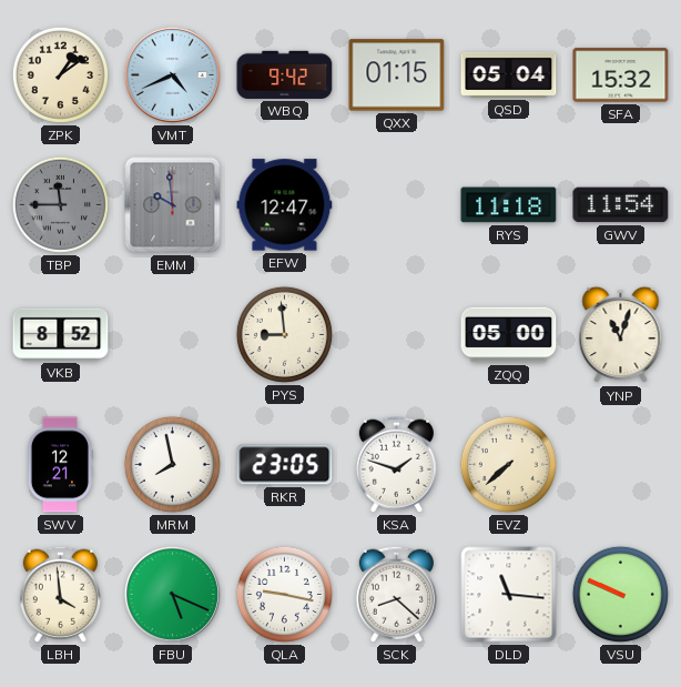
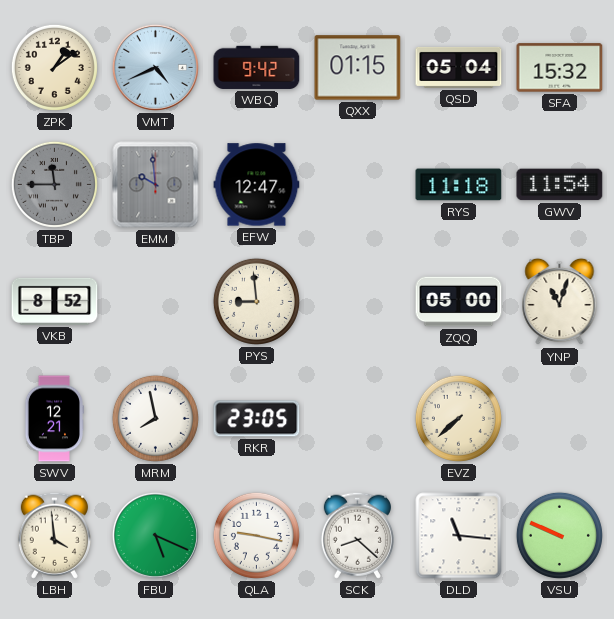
KSA: 1:48 -> none
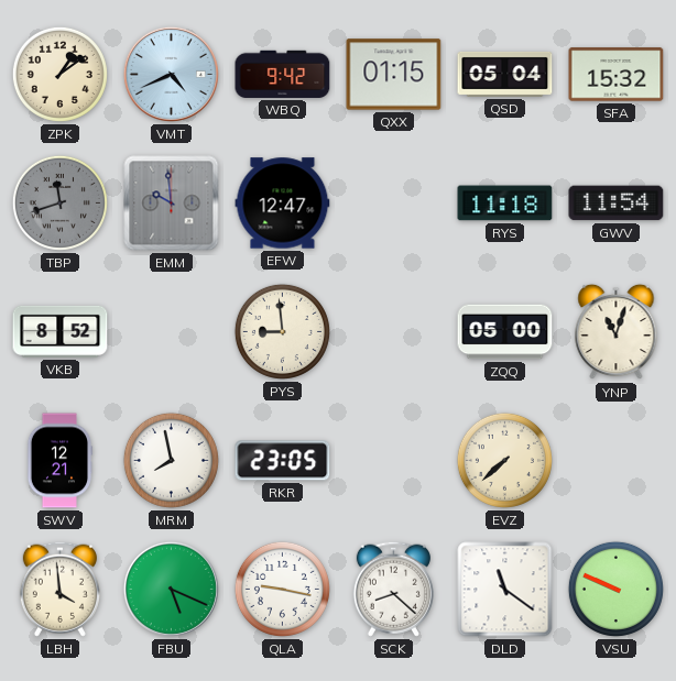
TBP: 11:45 -> 11:42
DLD: 11:16 -> 11:21
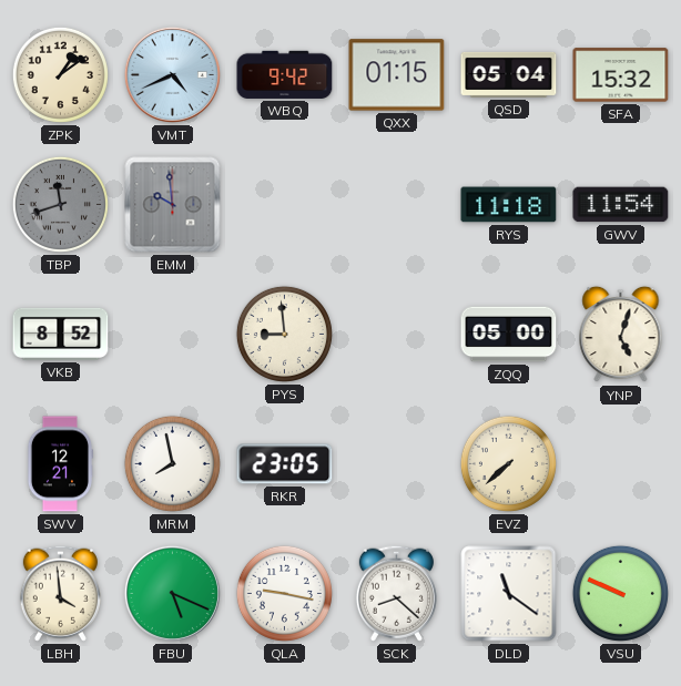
EFW: 12:47 -> none
YNP: 11:03 -> 5:03
